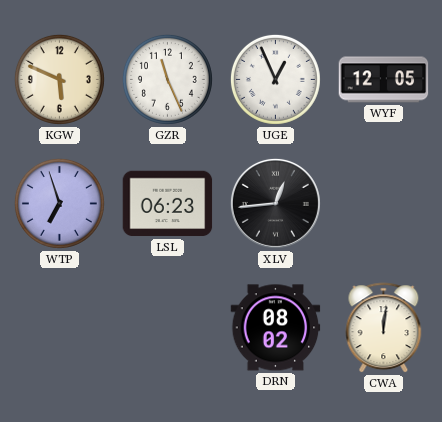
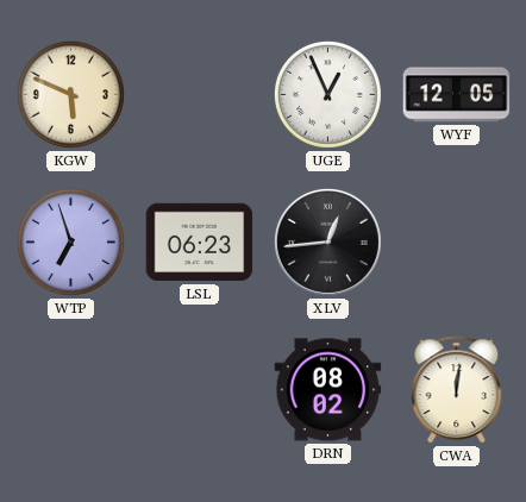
GZR: 11:26 -> none
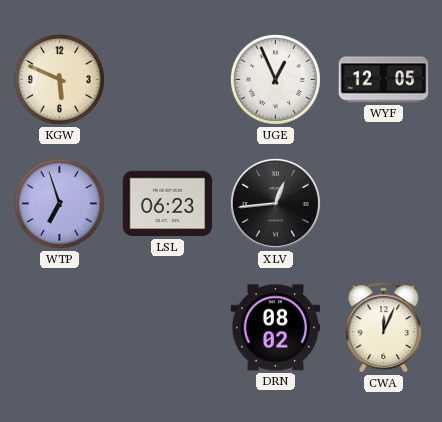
CWA: 12:01 -> 12:04
